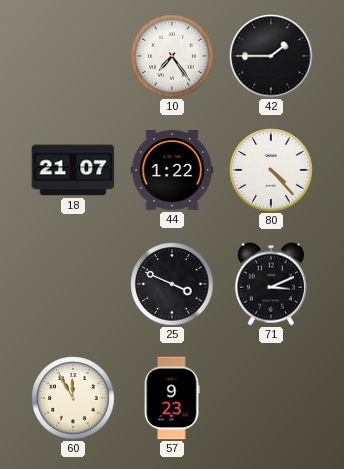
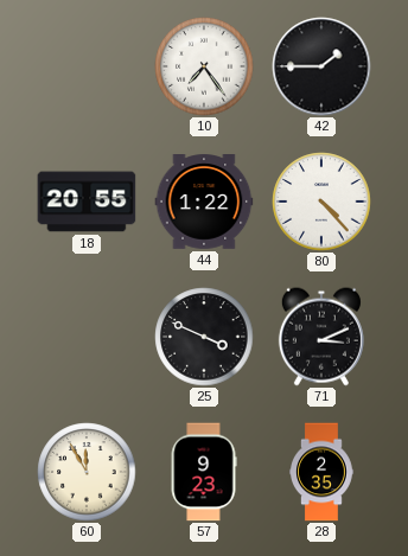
18: 21:07 -> 20:55
28: none -> 2:35
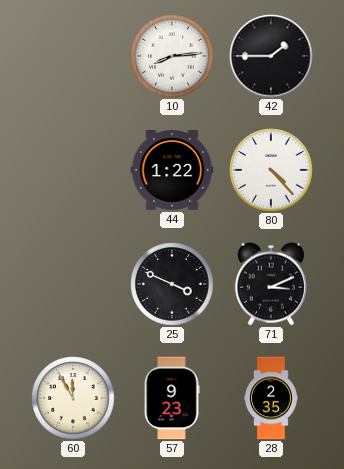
10: 7:24 -> 8:14
18: 20:55 -> none
